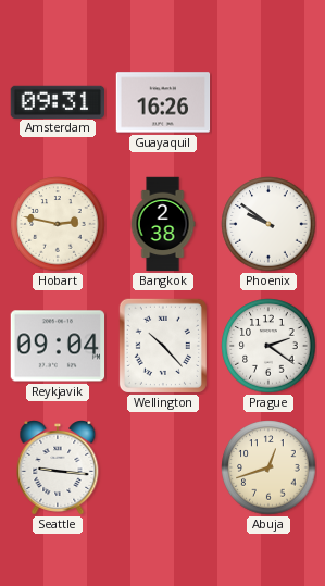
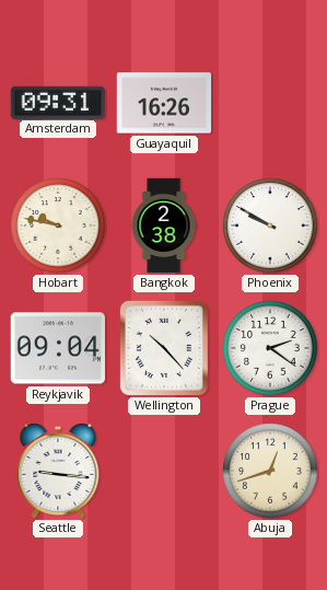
Hobart: 2:47 -> 9:47
Phoenix: 9:51 -> 9:50
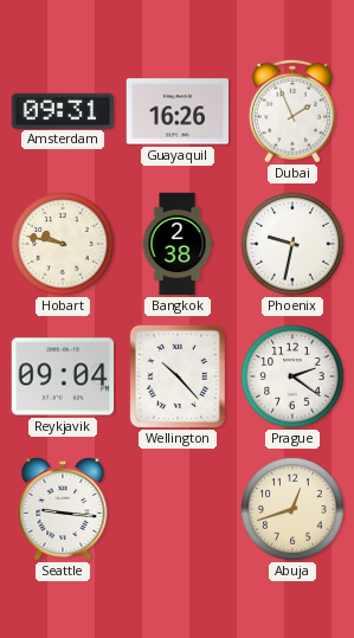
Dubai: none -> 1:56
Phoenix: 9:50 -> 9:32
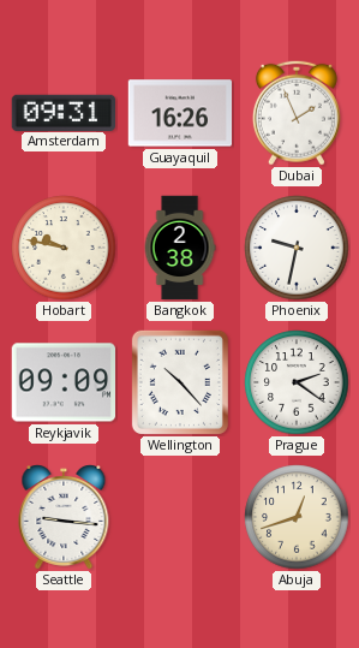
Reykjavik: 09:04 -> 09:09
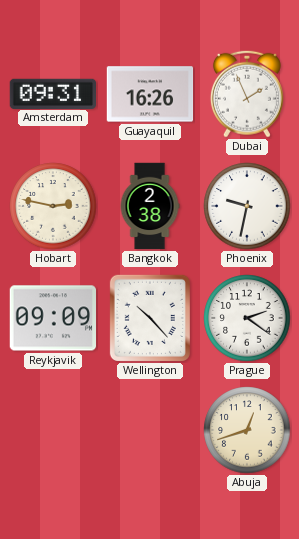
Hobart: 9:47 -> 2:47
Seattle: 9:16 -> none
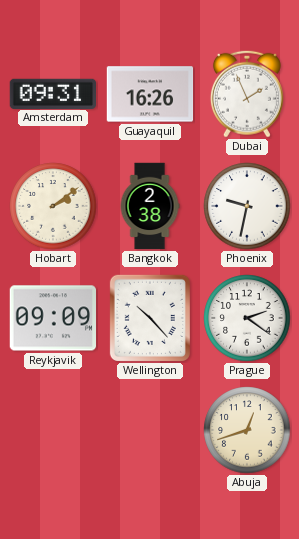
Hobart: 2:47 -> 2:09
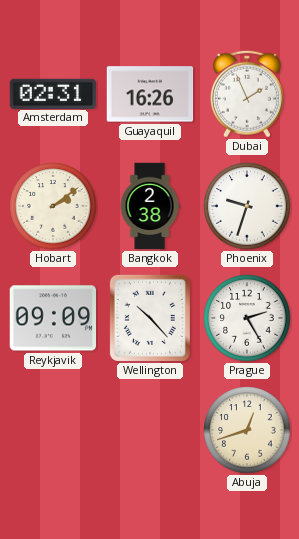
Amsterdam: 09:31 -> 02:31
Phoenix: 9:32 -> 9:33
Prague: 2:21 -> 2:25
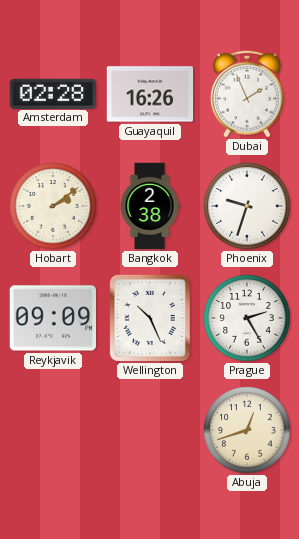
Amsterdam: 02:31 -> 02:28
Wellington: 10:23 -> 10:26
